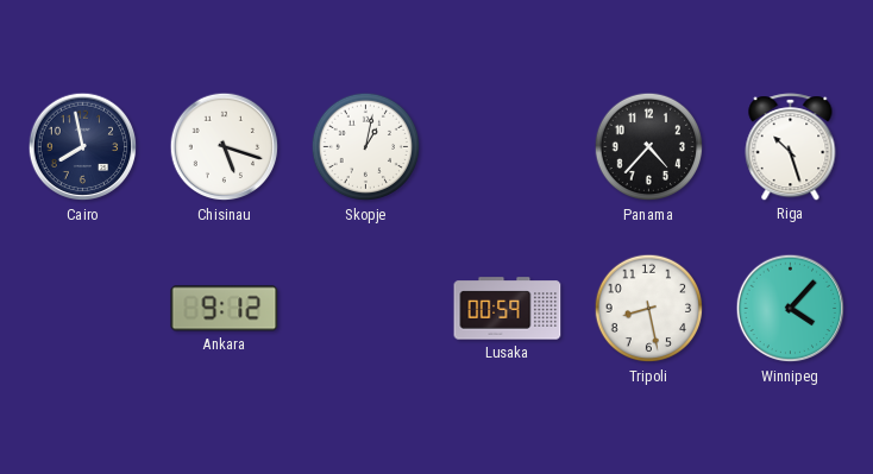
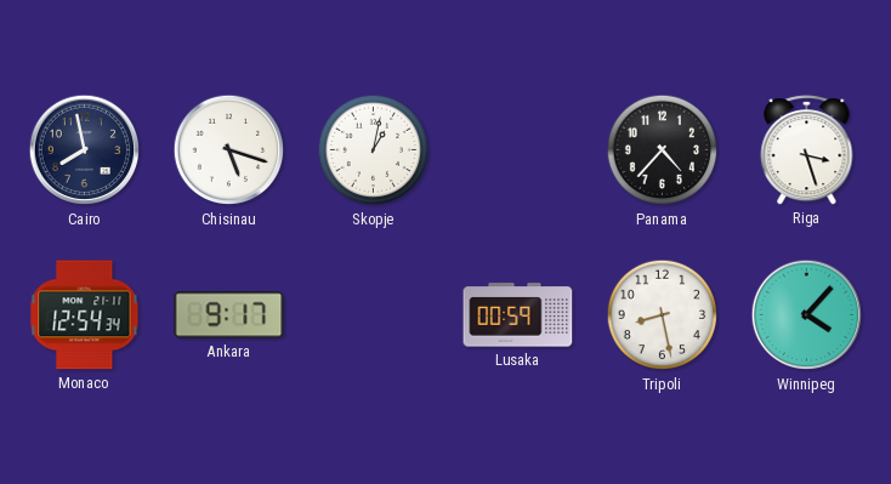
Riga: 10:27 -> 3:27
Monaco: none -> 12:54
Ankara: 9:12 -> 9:17
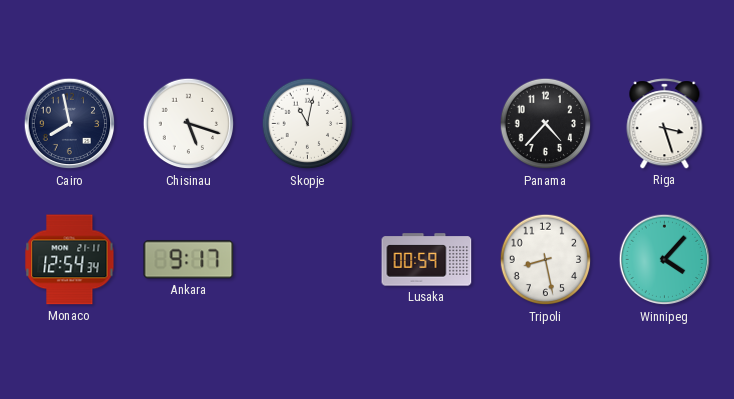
Skopje: 1:02 -> 11:02
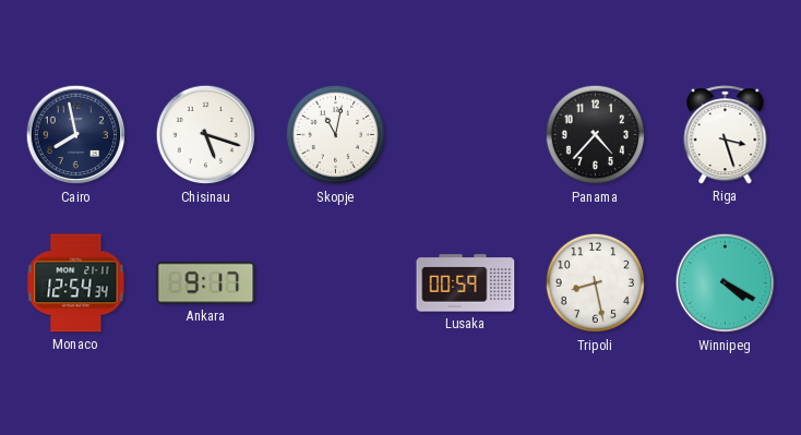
Winnipeg: 4:07 -> 4:20
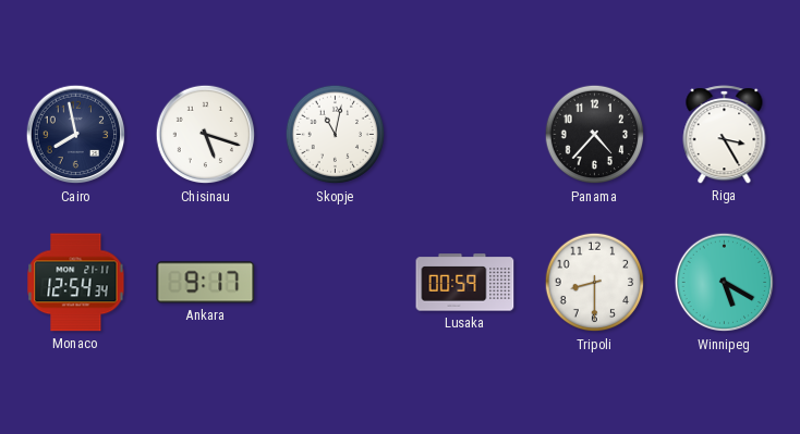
Riga: 3:27 -> 3:25
Tripoli: 8:28 -> 8:30
Winnipeg: 4:20 -> 5:20
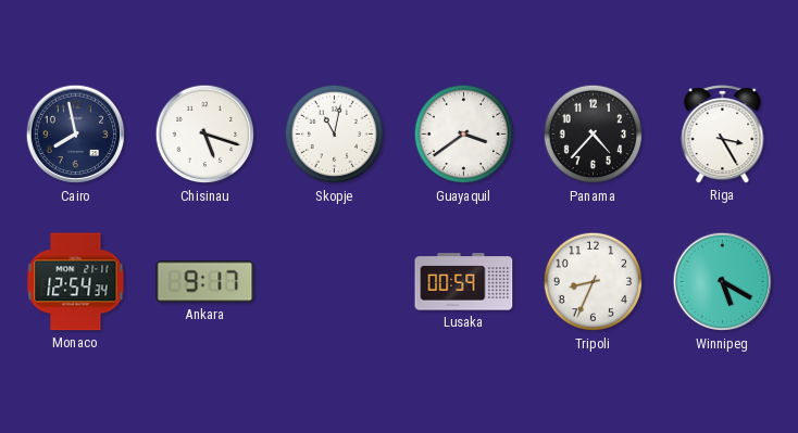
Guayaquil: none -> 3:39
Tripoli: 8:30 -> 8:34
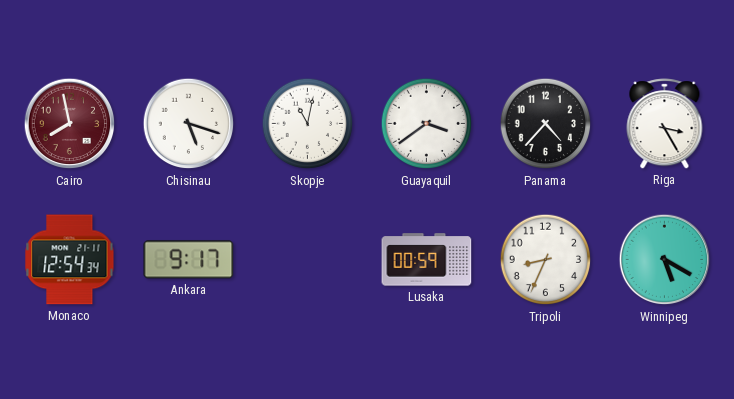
Cairo dial: navy -> burgundy
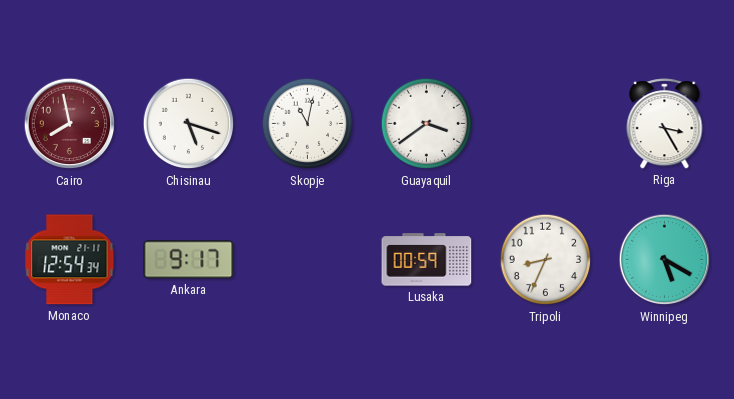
Panama: 4:37 -> none
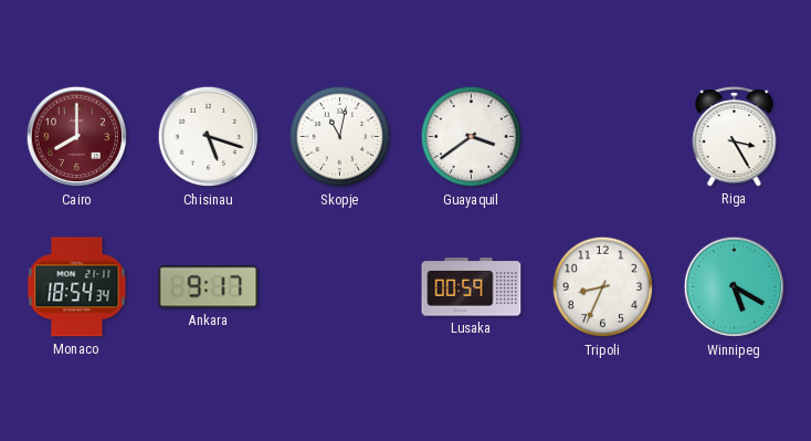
Cairo: 7:58 -> 8:00
Monaco: 12:54 -> 18:54
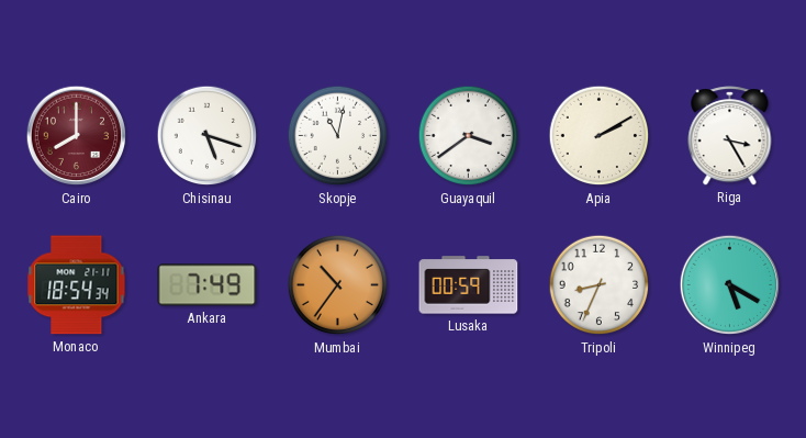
Apia: none -> 2:10
Ankara: 9:17 -> 7:49
Mumbai: none -> 10:36
